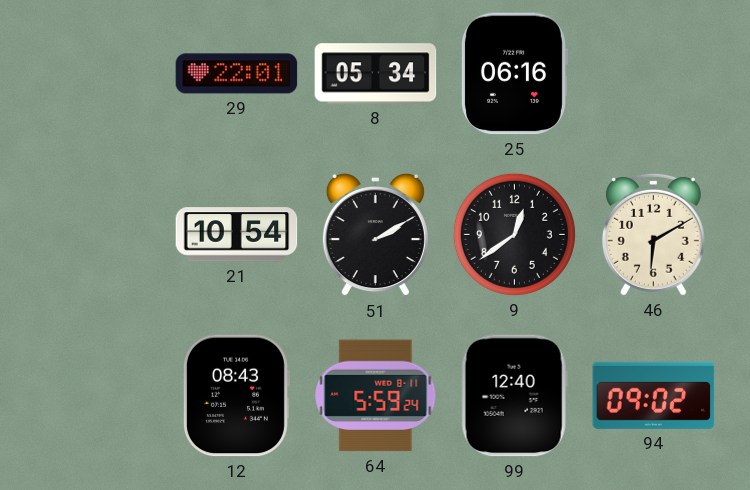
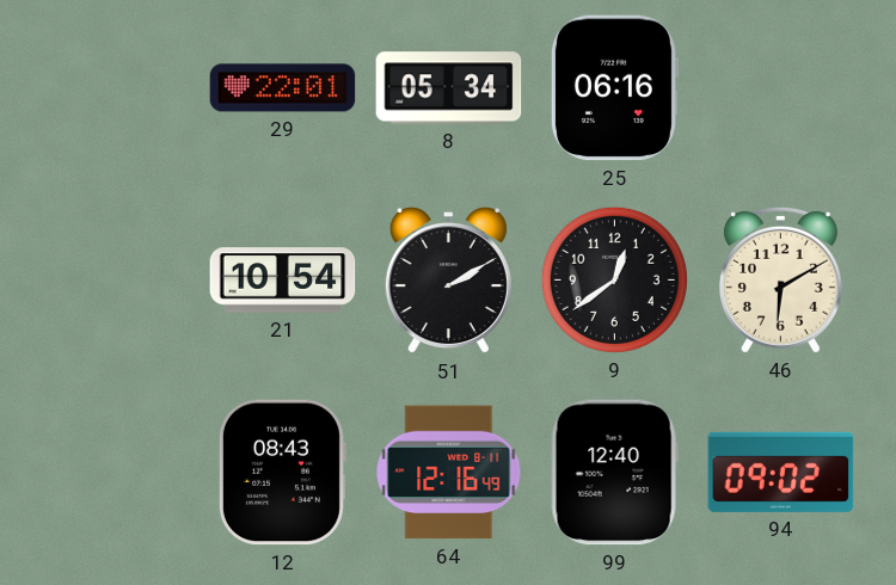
64: 5:59 -> 12:16
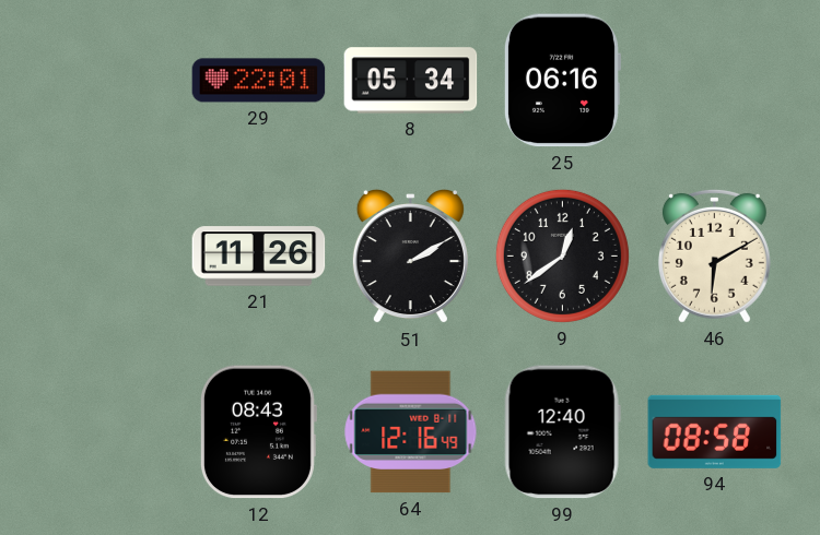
21: 10:54 -> 11:26
94: 09:02 -> 08:58
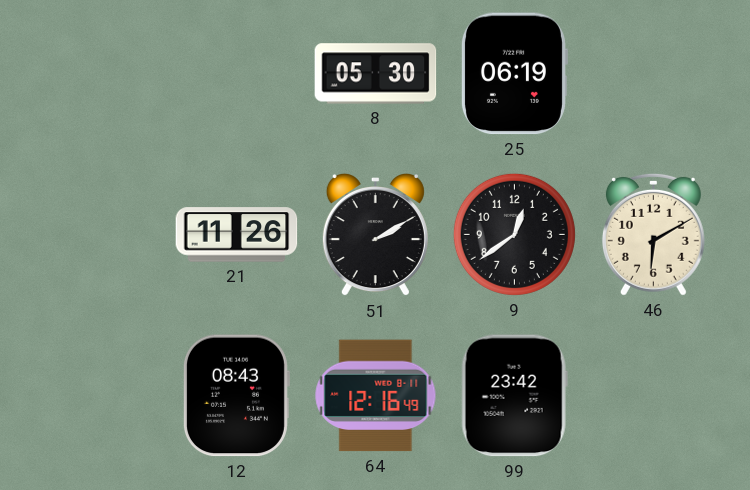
29: 22:01 -> none
8: 05:34 -> 05:30
25: 06:16 -> 06:19
99: 12:40 -> 23:42
94: 08:58 -> none
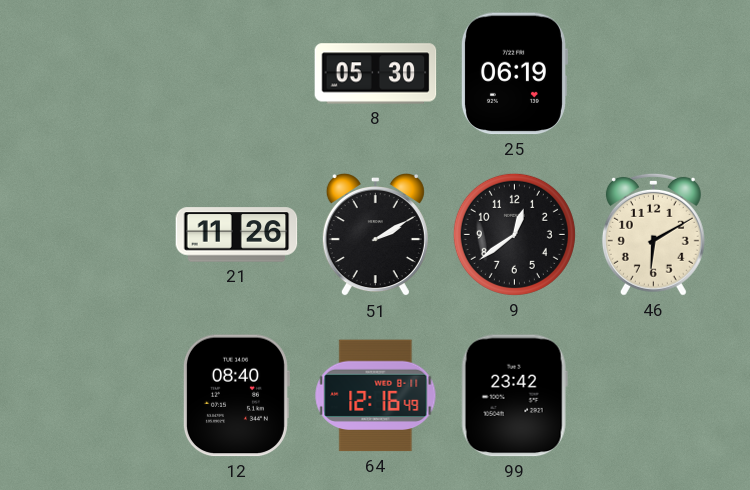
12: 08:43 -> 08:40
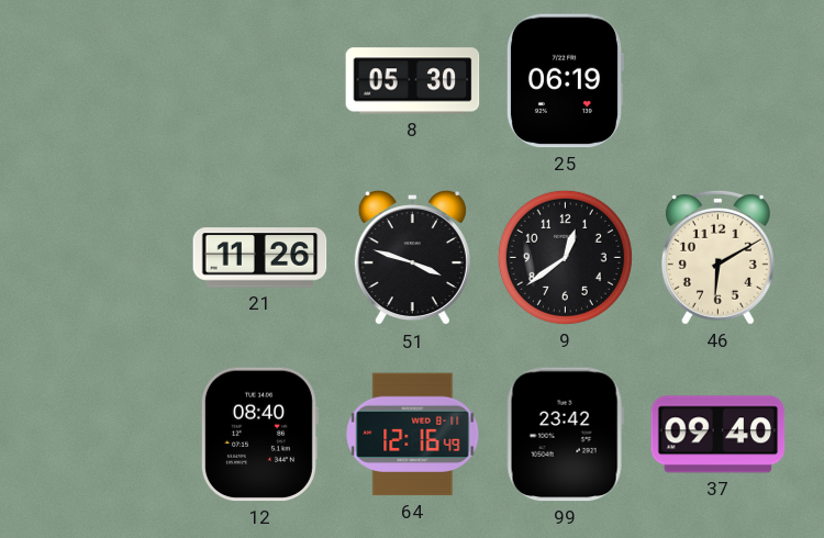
51: 2:10 -> 3:48
37: none -> 09:40
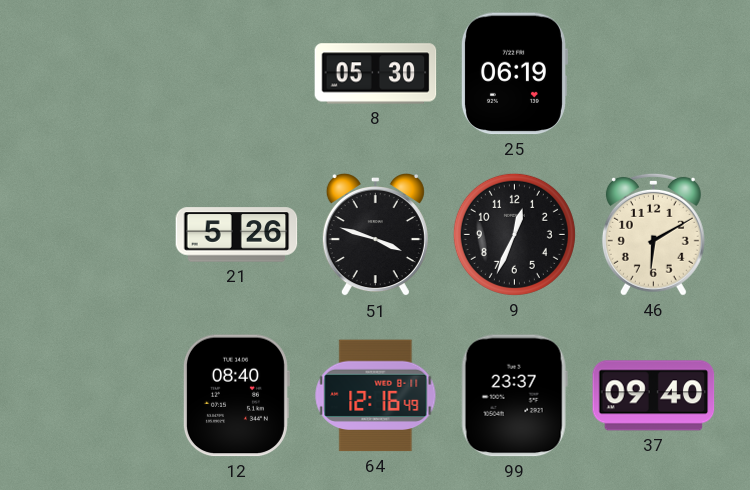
21: 11:26 -> 5:26
9: 12:39 -> 12:34
99: 23:42 -> 23:37
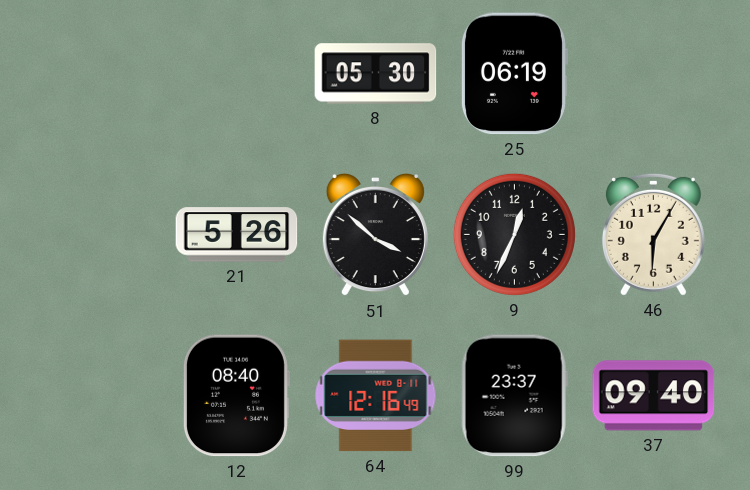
51: 3:48 -> 3:52
46: 6:10 -> 6:05
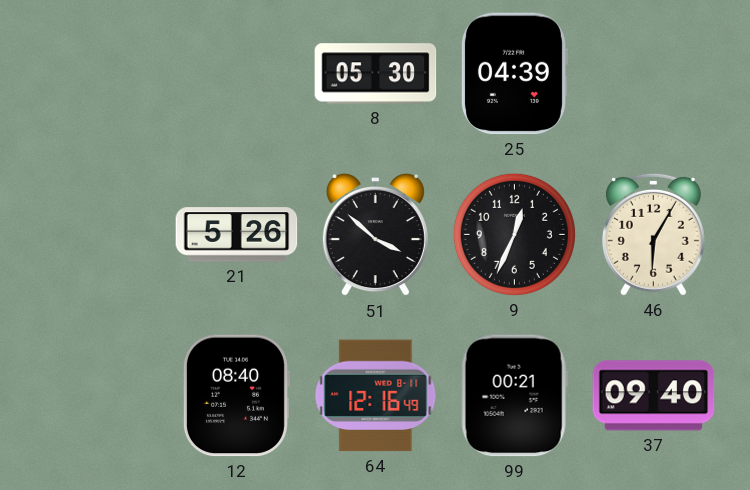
25: 06:19 -> 04:39
99: 23:37 -> 00:21
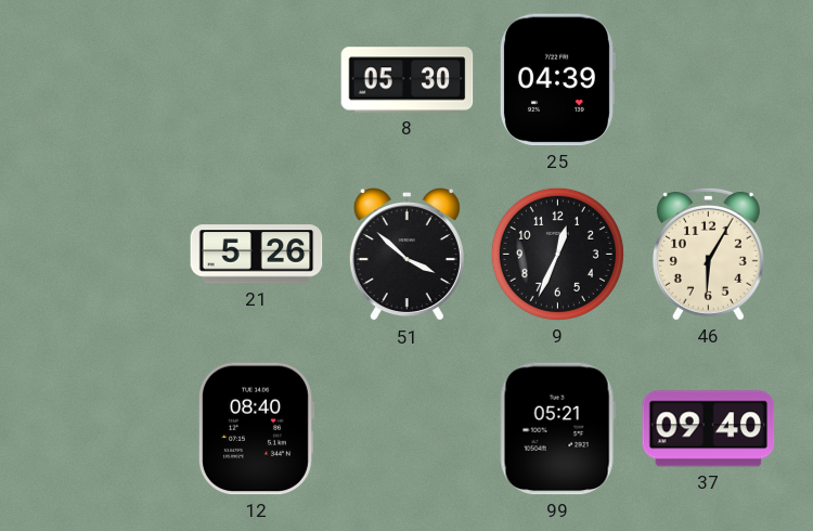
64: 12:16 -> none
99: 00:21 -> 05:21
